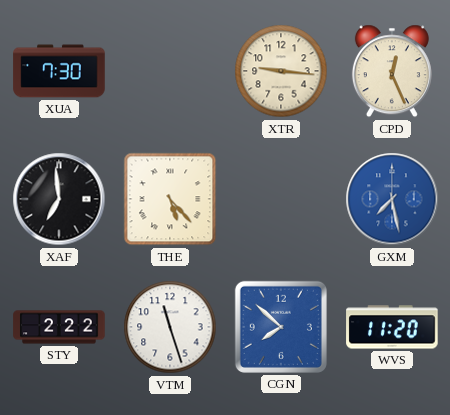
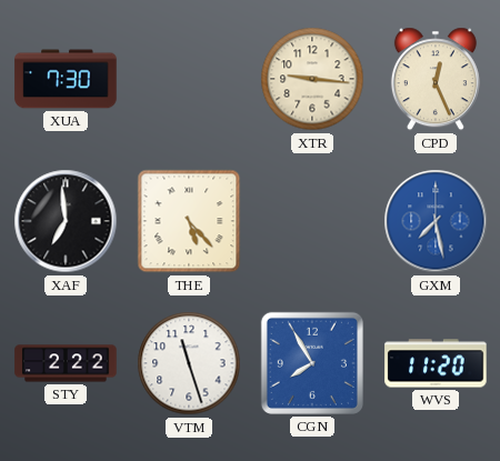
CGN: 7:52 -> 7:55
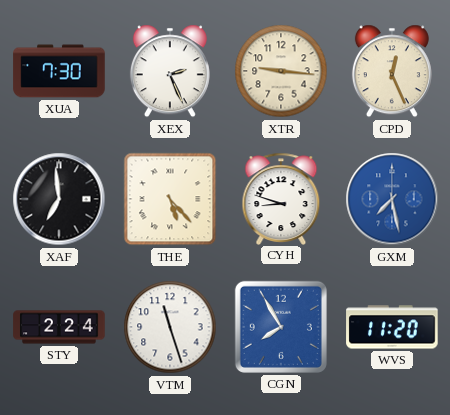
XEX: none -> 2:26
CYH: none -> 8:48
STY: 2:22 -> 2:24
